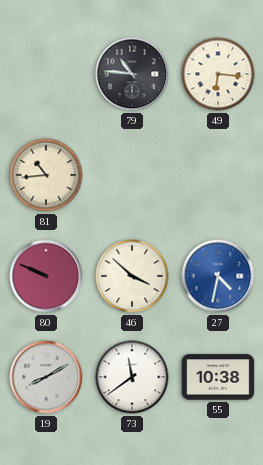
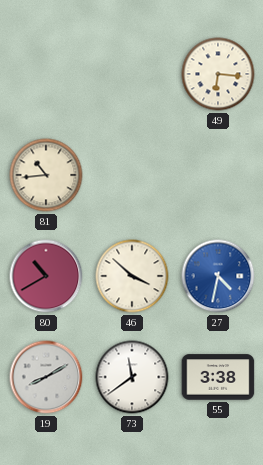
79: 10:46 -> none
80: 9:49 -> 10:40
55: 10:38 -> 3:38
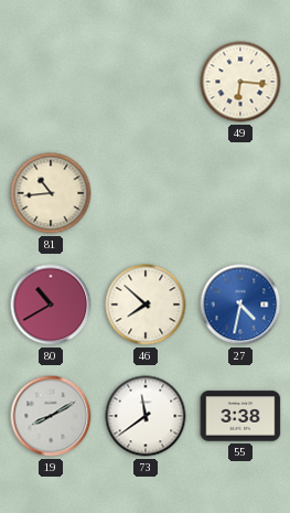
46: 3:52 -> 7:52
